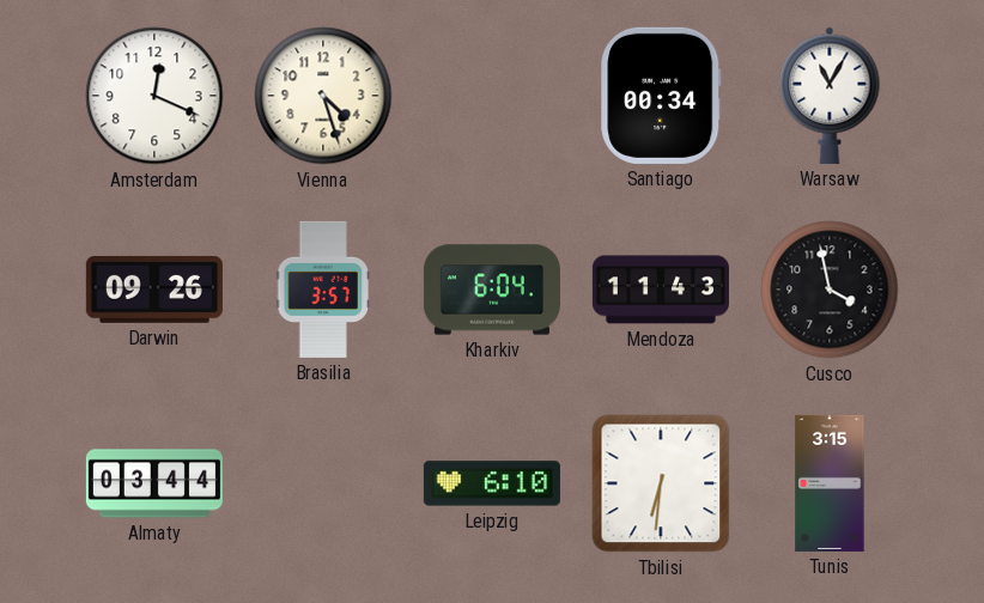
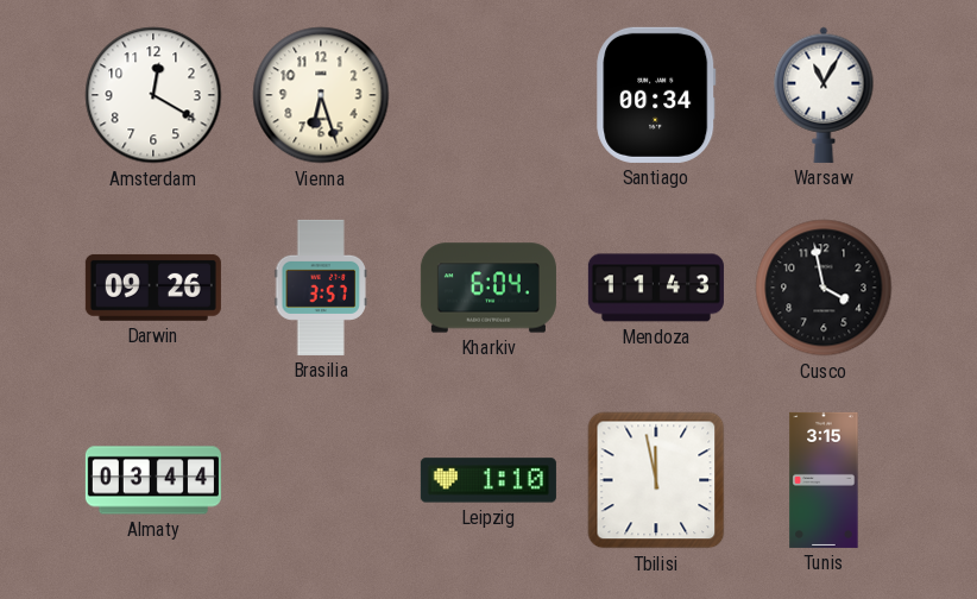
Amsterdam: 12:19 -> 12:20
Vienna: 4:27 -> 6:27
Leipzig: 6:10 -> 1:10
Tbilisi: 6:31 -> 11:58
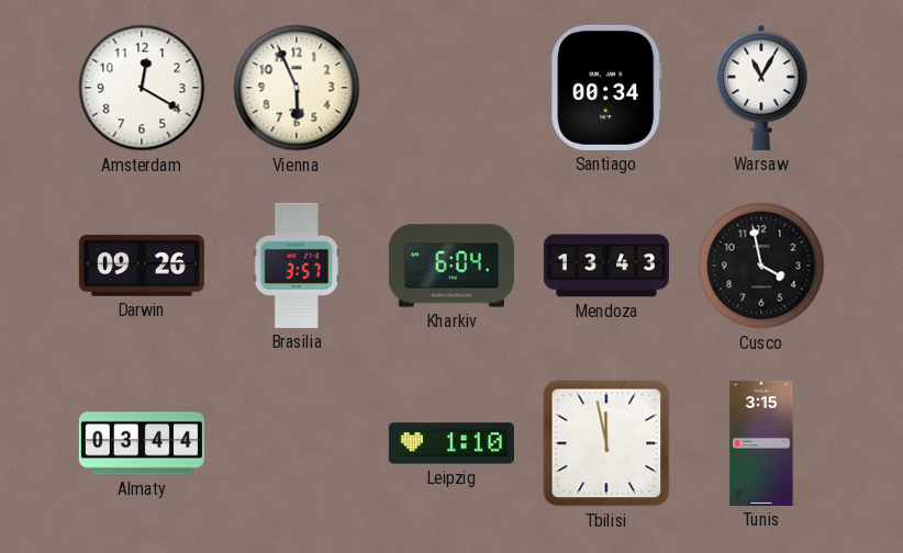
Vienna: 6:27 -> 5:56
Mendoza: 11:43 -> 13:43
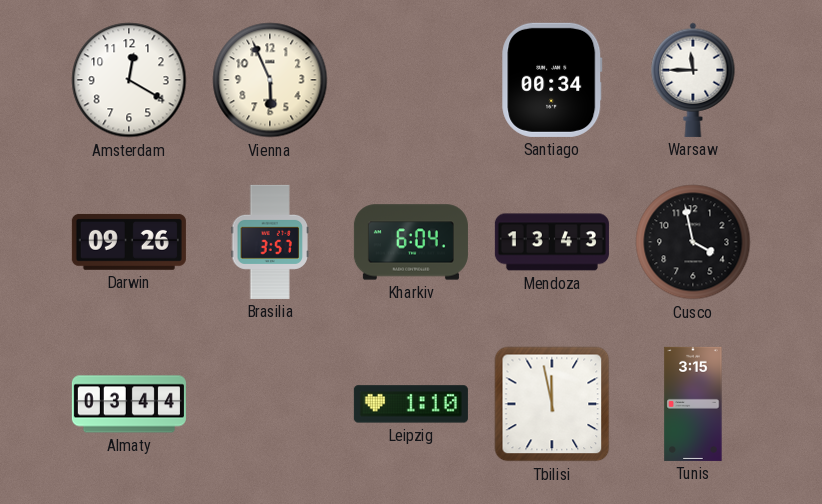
Warsaw: 11:05 -> 11:45
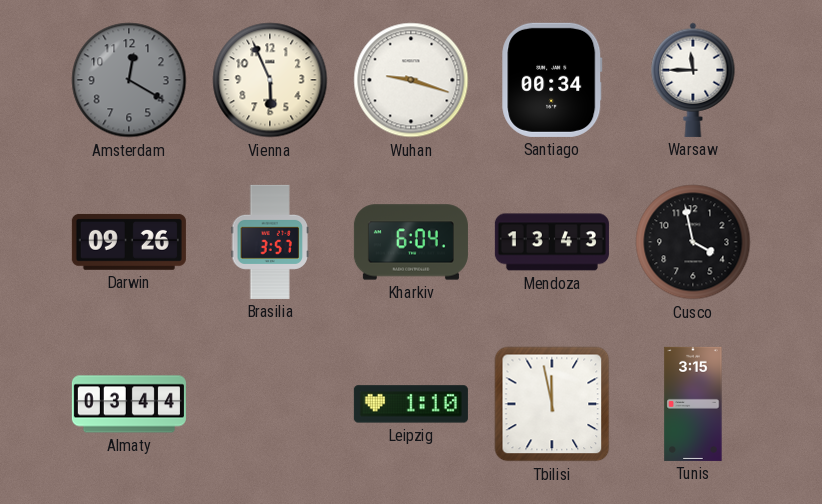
Amsterdam dial: white -> grey
Wuhan: none -> 9:18
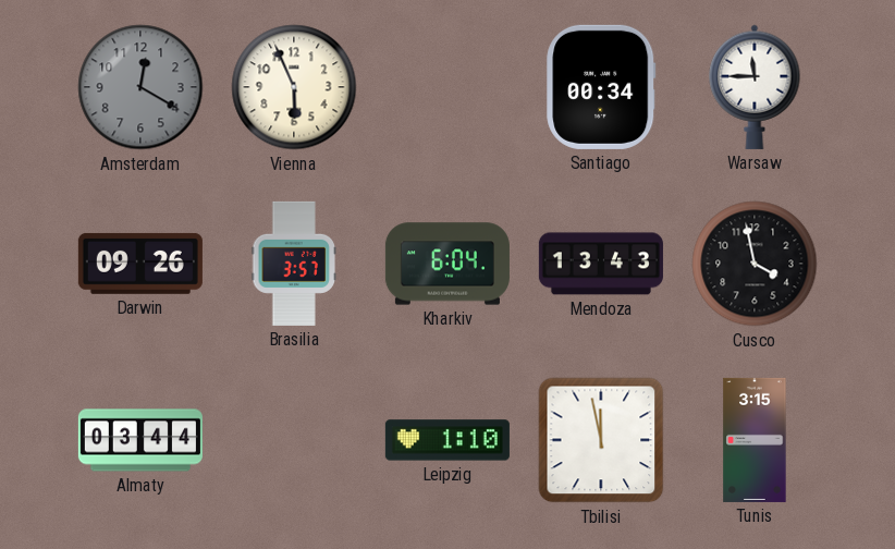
Wuhan: 9:18 -> none
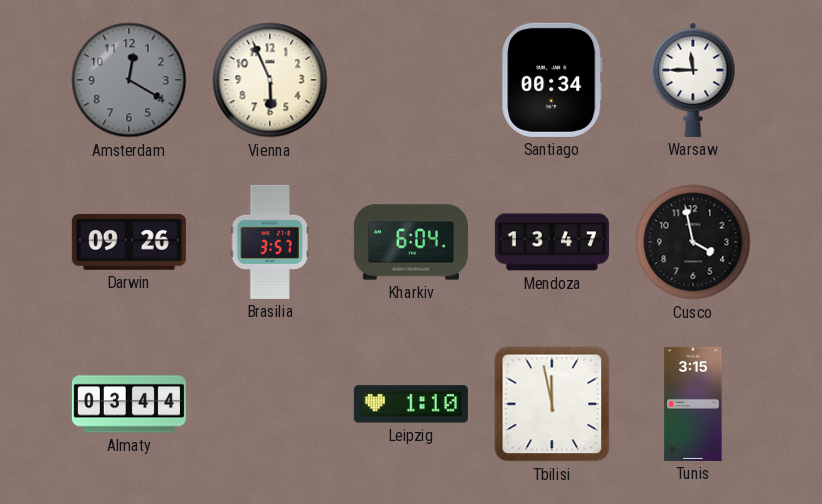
Mendoza: 13:43 -> 13:47
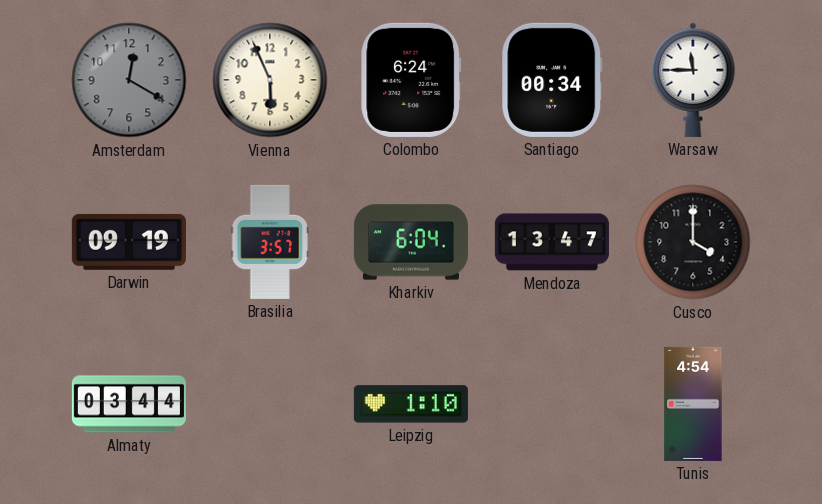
Colombo: none -> 6:24
Darwin: 09:26 -> 09:19
Cusco: 3:58 -> 4:00
Tbilisi: 11:58 -> none
Tunis: 3:15 -> 4:54
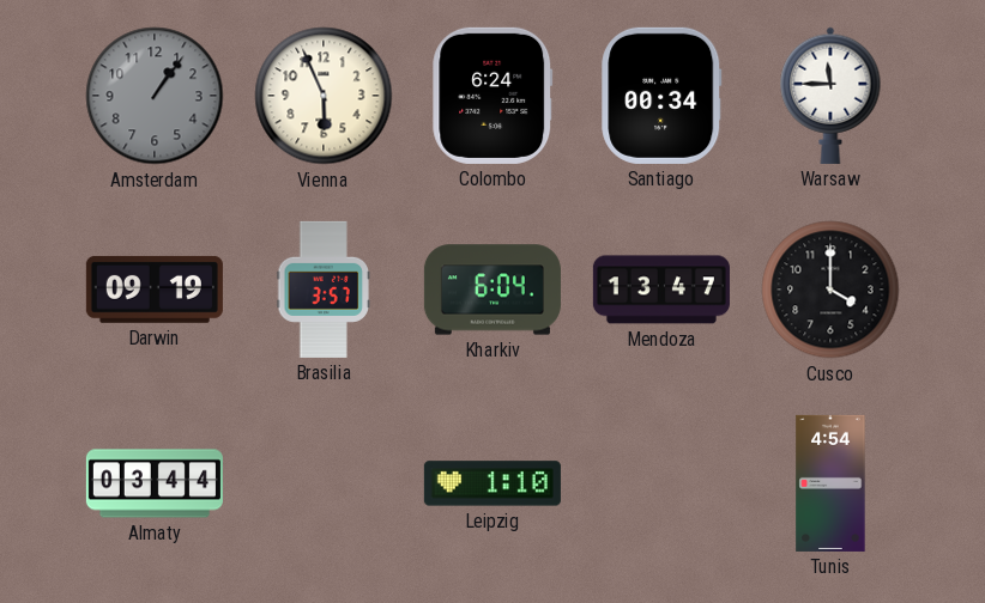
Amsterdam: 12:20 -> 1:06
